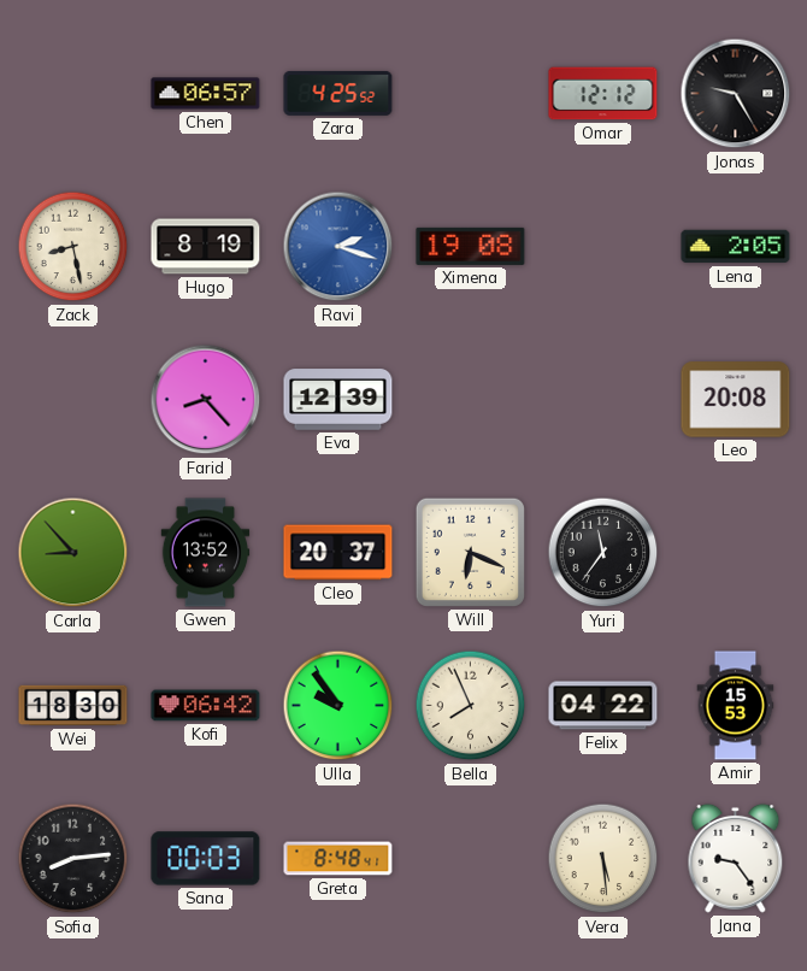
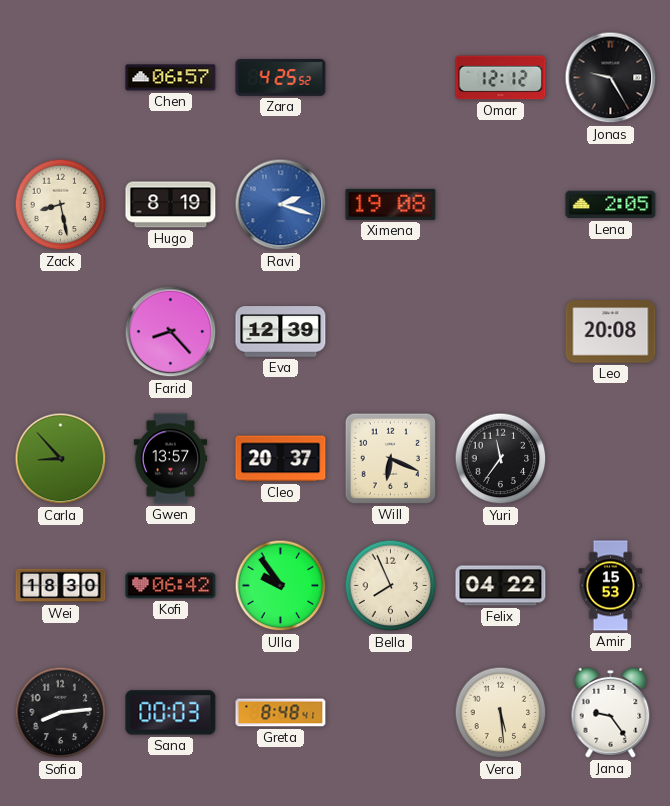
Gwen: 13:52 -> 13:57
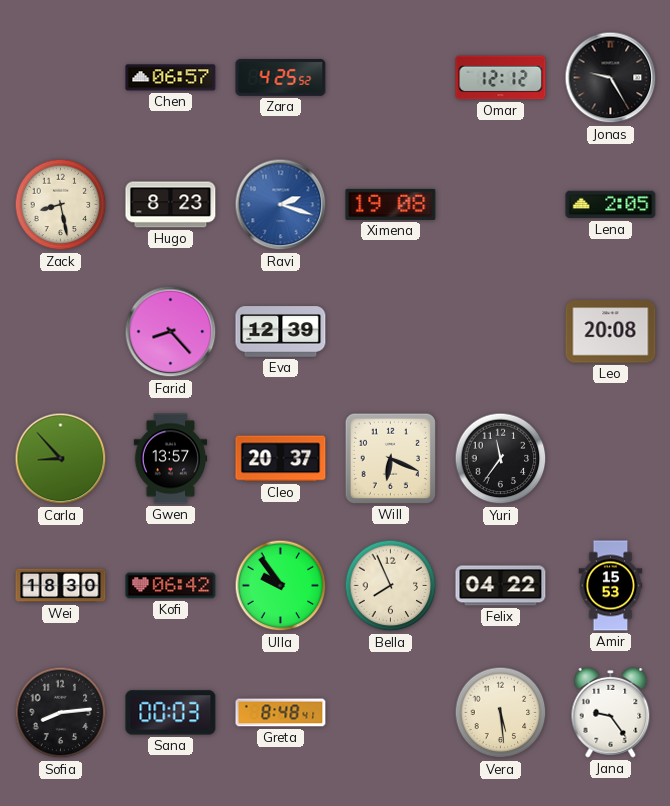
Hugo: 8:19 -> 8:23
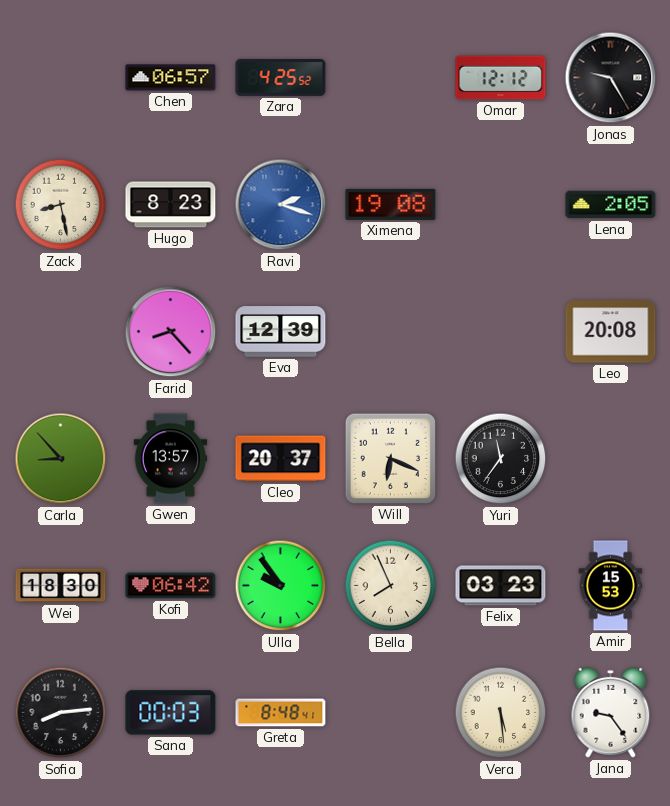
Felix: 04:22 -> 03:23
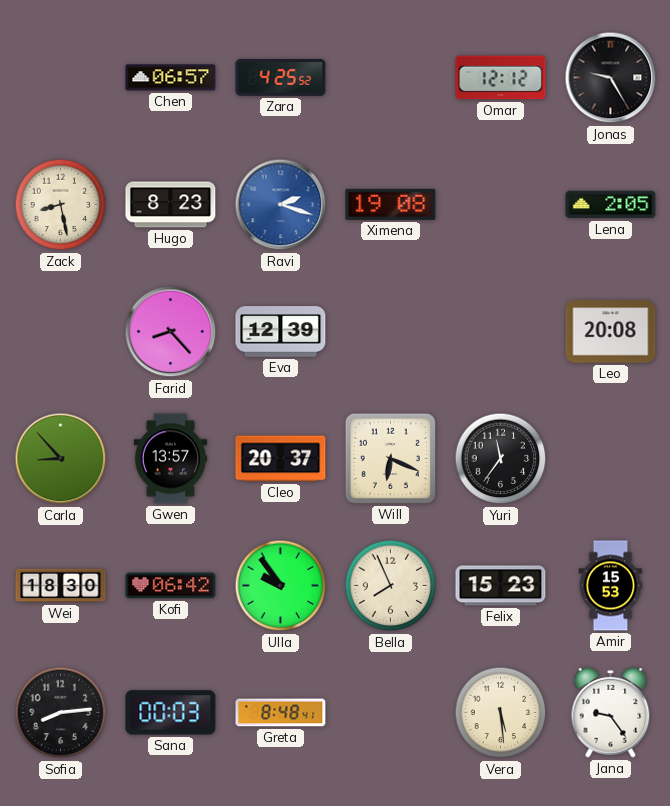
Felix: 03:23 -> 15:23
